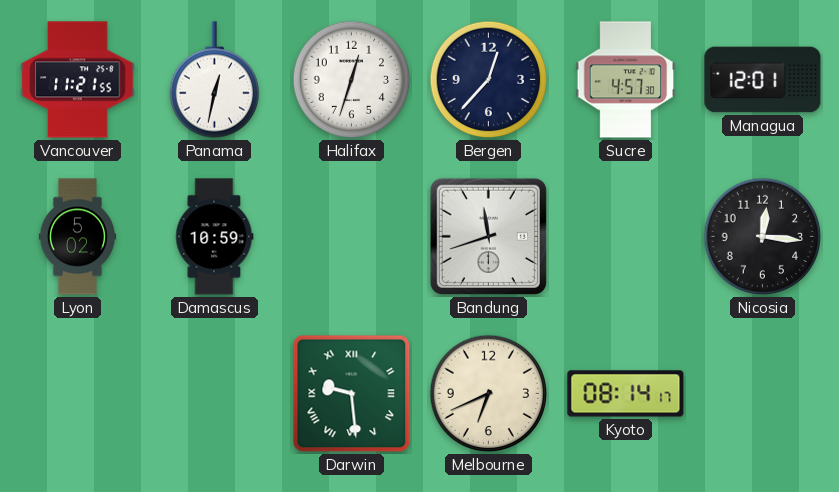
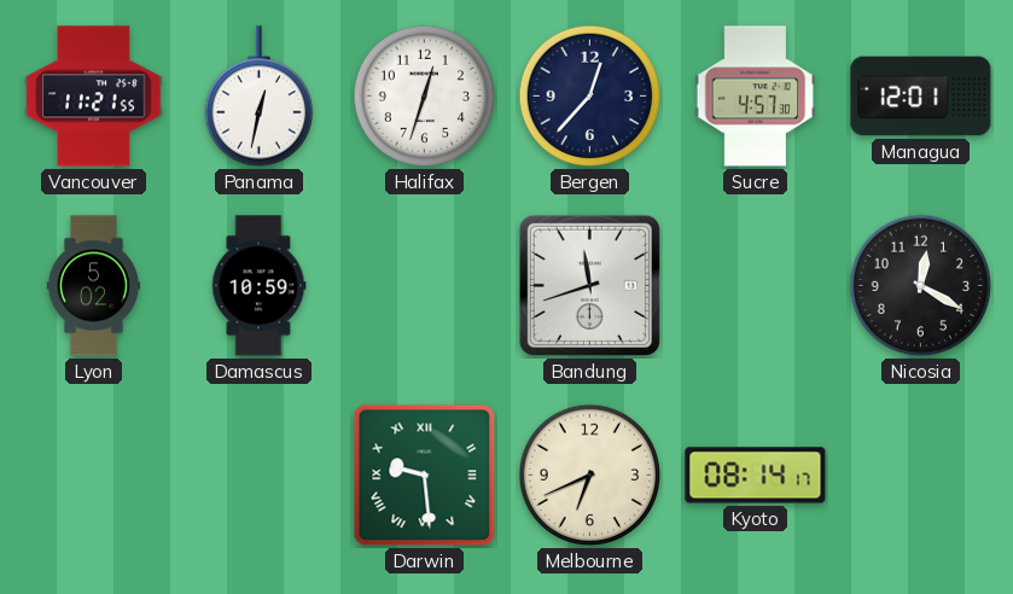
Nicosia: 12:16 -> 12:20
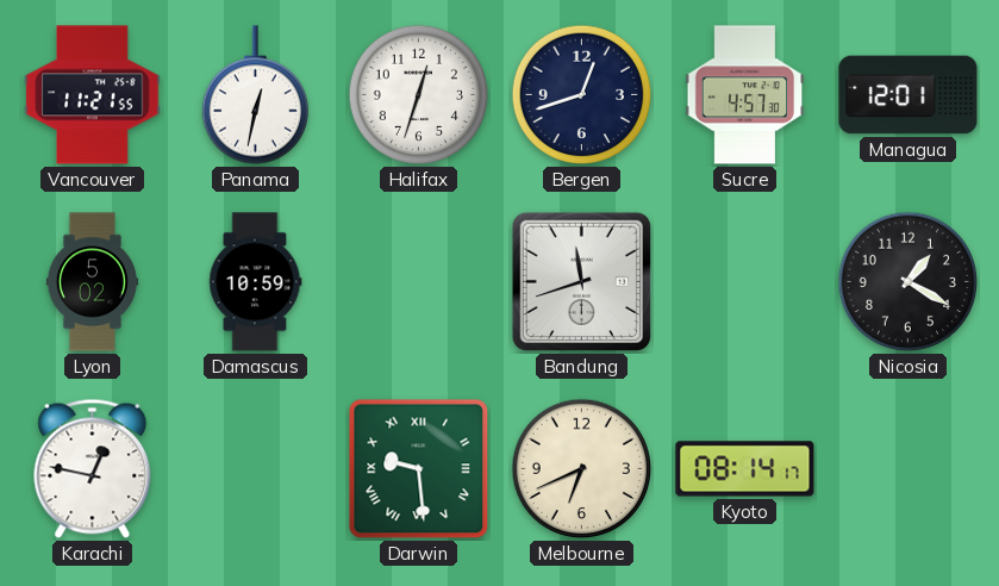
Bergen: 12:37 -> 12:42
Nicosia: 12:20 -> 1:20
Karachi: none -> 12:47
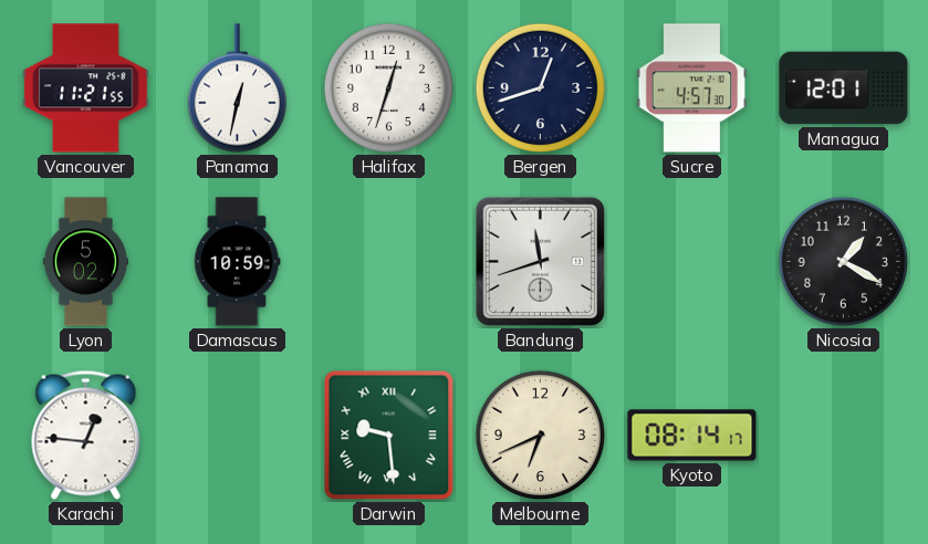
Karachi: 12:47 -> 12:46
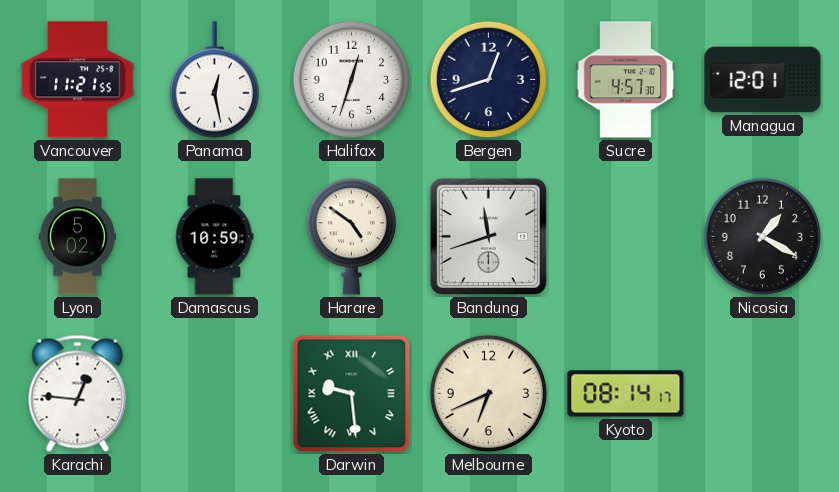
Panama: 12:32 -> 12:28
Harare: none -> 4:51
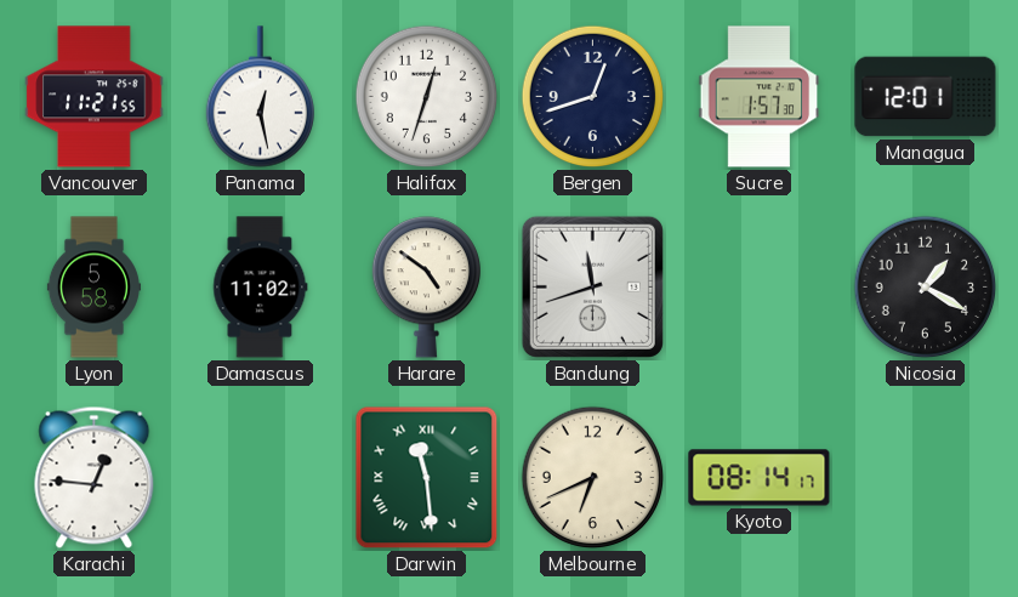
Sucre: 4:57 -> 1:57
Lyon: 5:02 -> 5:58
Damascus: 10:59 -> 11:02
Darwin: 9:29 -> 11:29
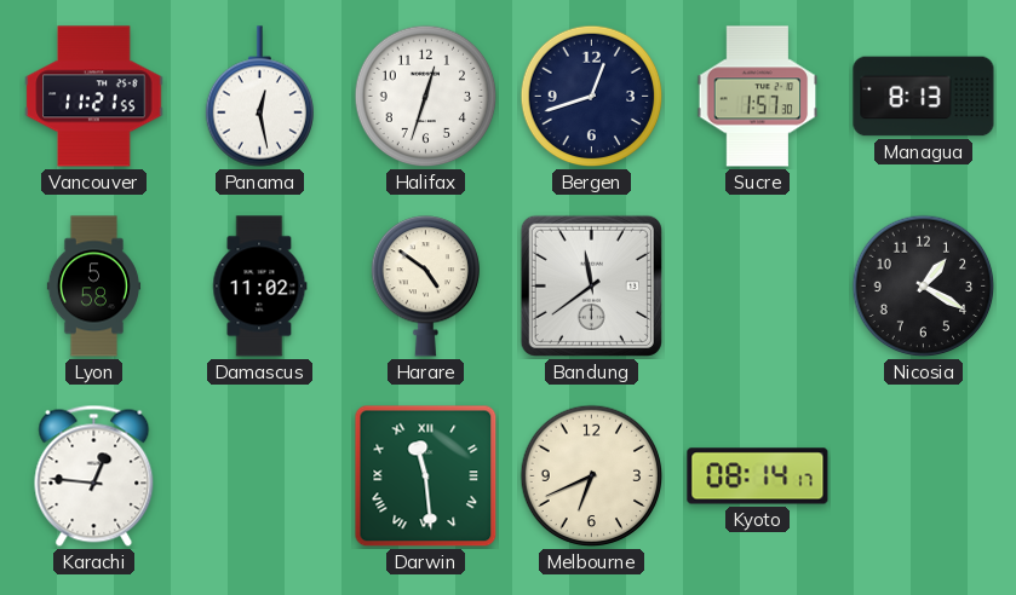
Managua: 12:01 -> 8:13
Bandung: 11:42 -> 11:39
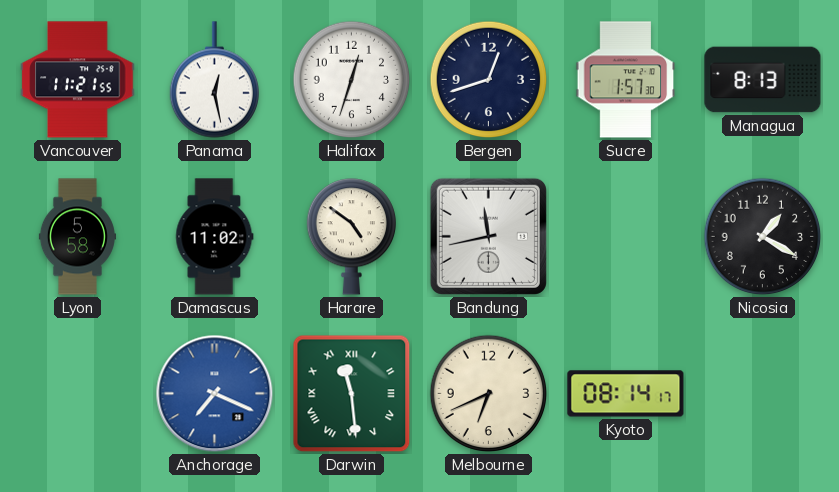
Bandung: 11:39 -> 11:43
Karachi: 12:46 -> none
Anchorage: none -> 7:19
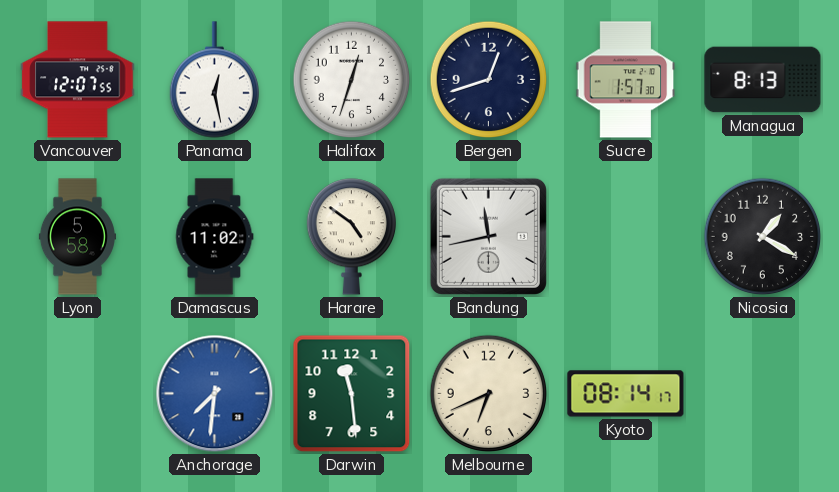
Vancouver: 11:21 -> 12:07
Anchorage: 7:19 -> 7:31
Darwin numerals: Roman -> Arabic
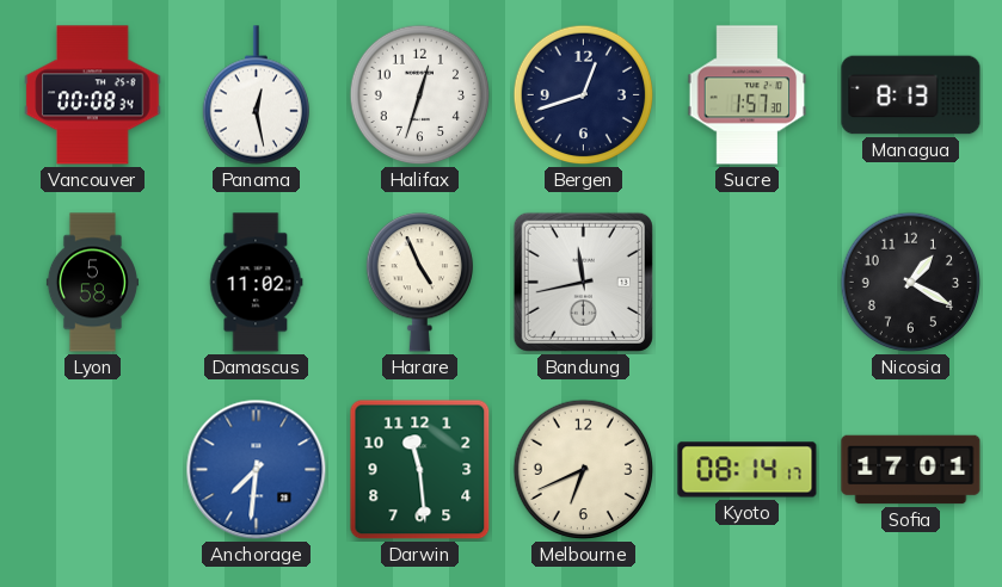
Vancouver: 12:07 -> 00:08
Harare: 4:51 -> 4:56
Sofia: none -> 17:01
